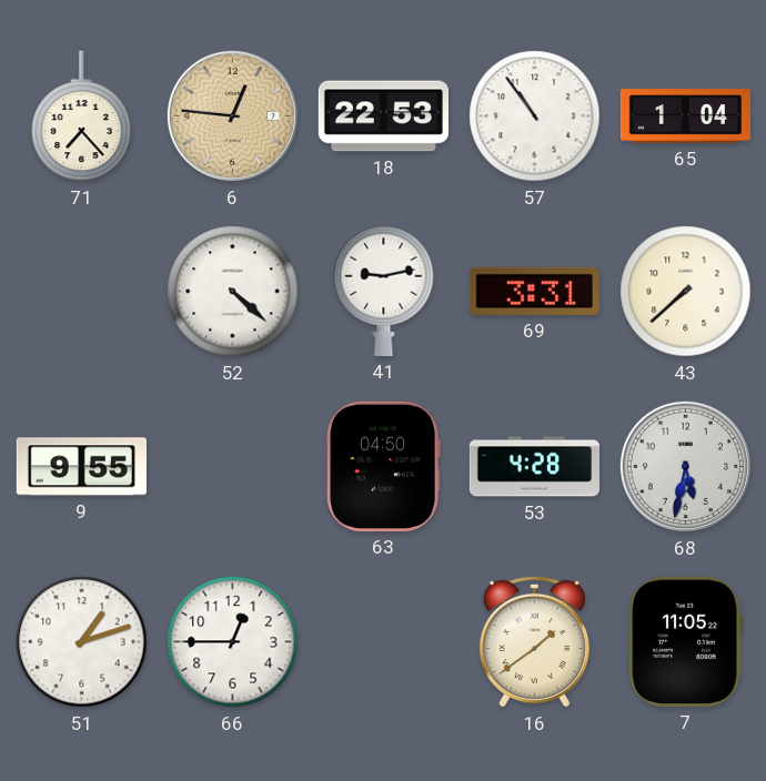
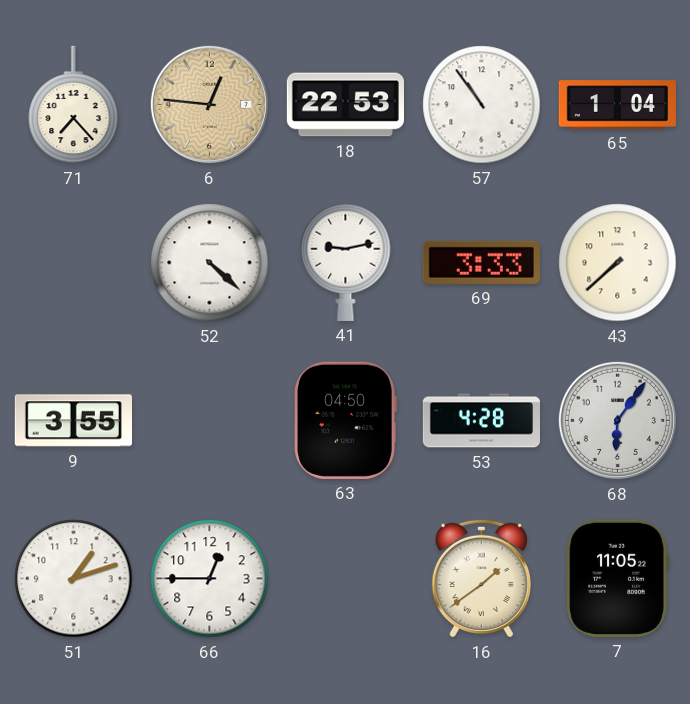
69: 3:31 -> 3:33
9: 9:55 -> 3:55
68: 5:32 -> 6:06
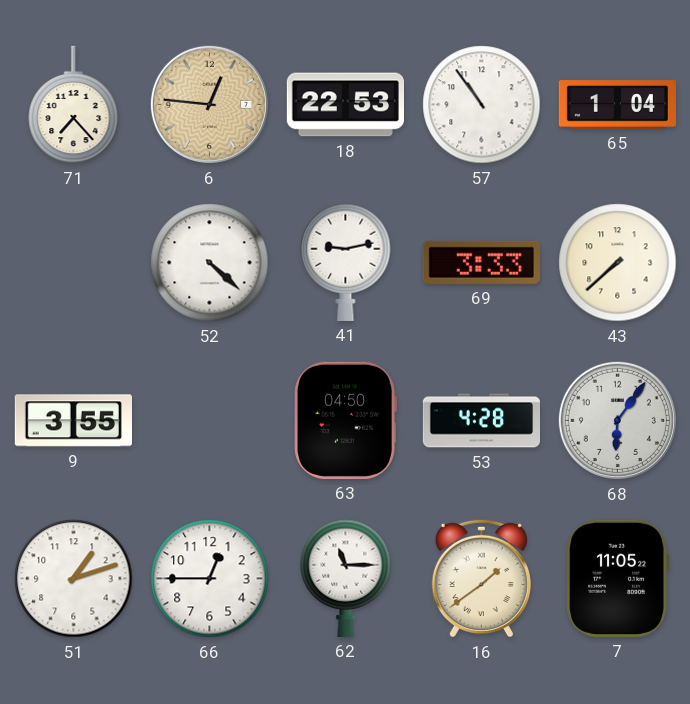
62: none -> 11:15
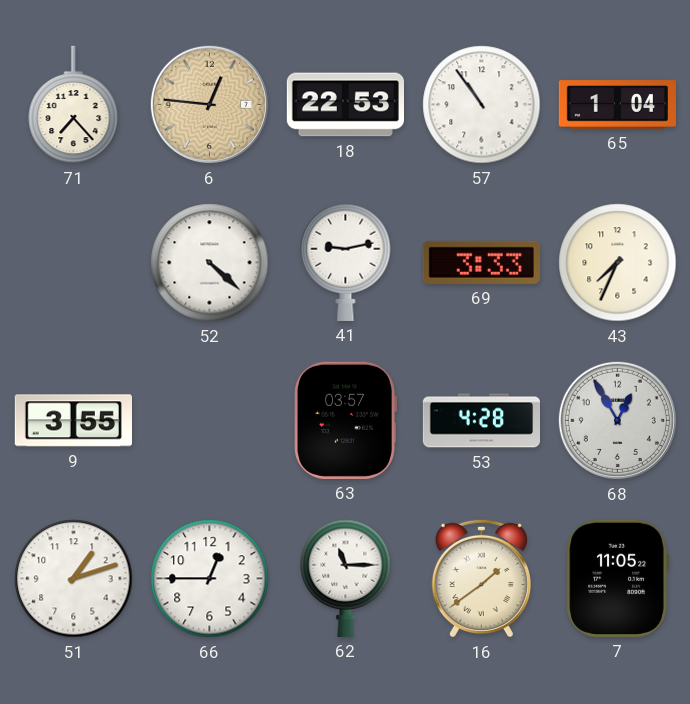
43: 7:38 -> 7:34
63: 04:50 -> 03:57
68: 6:06 -> 12:55
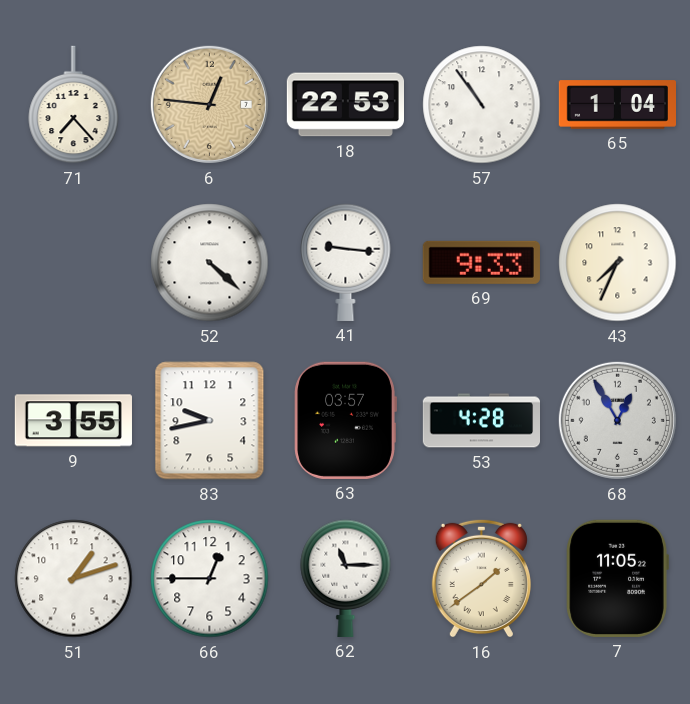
41: 9:13 -> 9:16
69: 3:33 -> 9:33
83: none -> 9:43
